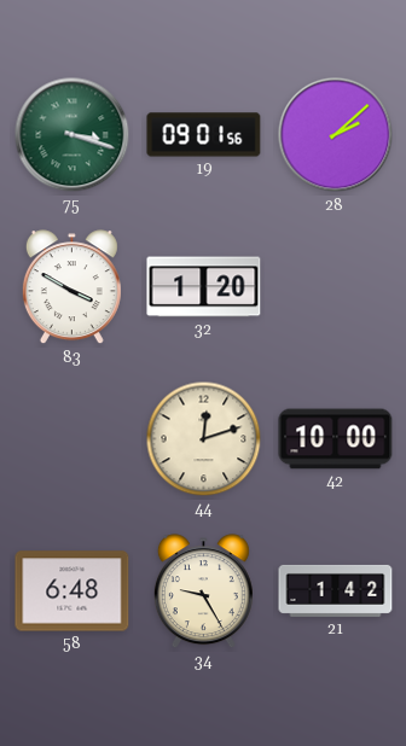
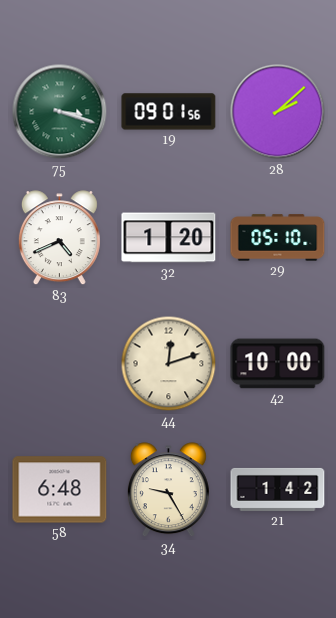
83: 3:50 -> 4:41
29: none -> 05:10
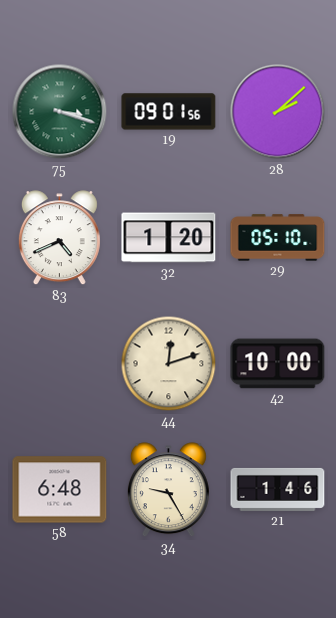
21: 1:42 -> 1:46
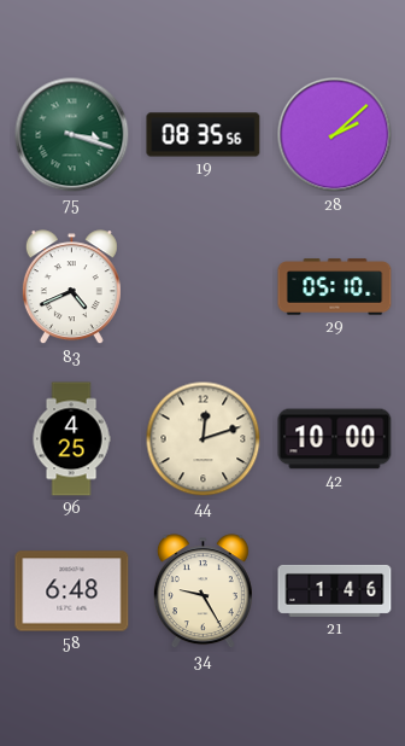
19: 09:01 -> 08:35
32: 1:20 -> none
96: none -> 4:25
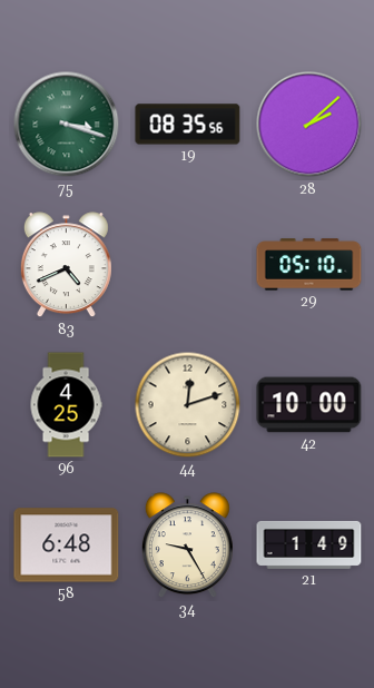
21: 1:46 -> 1:49
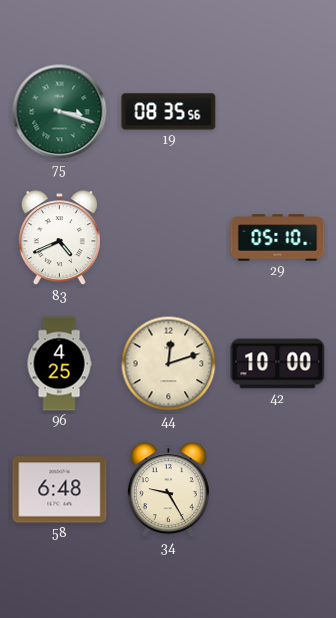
28: 2:08 -> none
21: 1:49 -> none
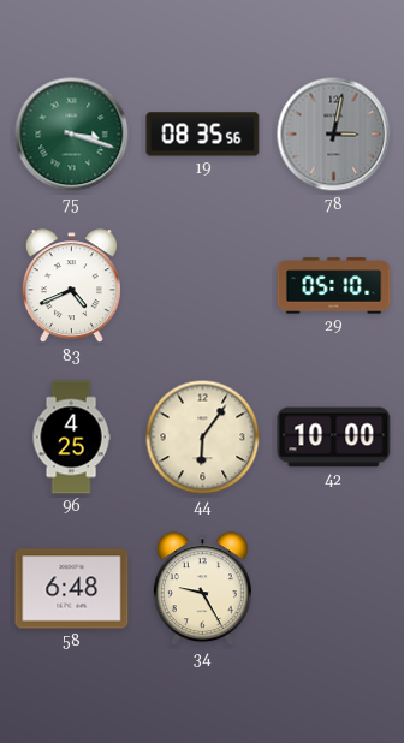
78: none -> 3:02
44: 12:12 -> 6:06
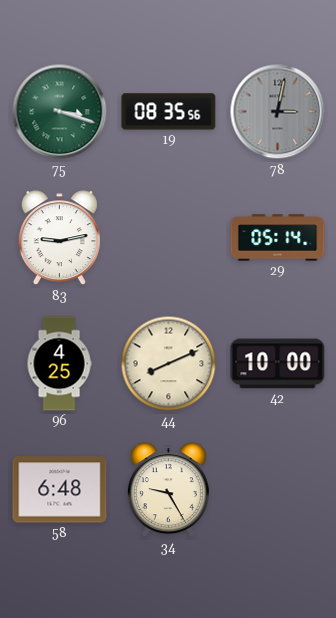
83: 4:41 -> 9:13
29: 05:10 -> 05:14
44: 6:06 -> 8:11
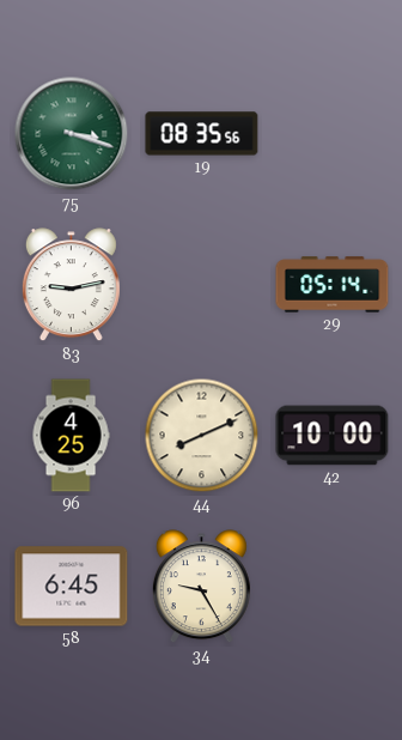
78: 3:02 -> none
58: 6:48 -> 6:45
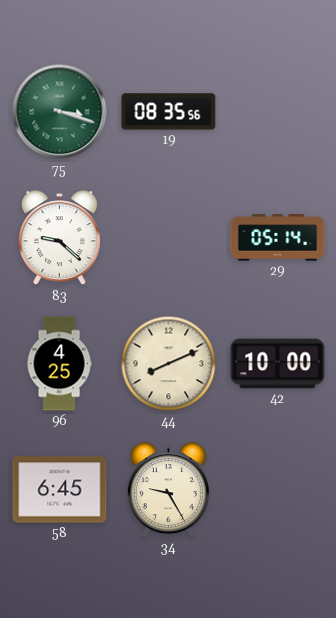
83: 9:13 -> 9:22
